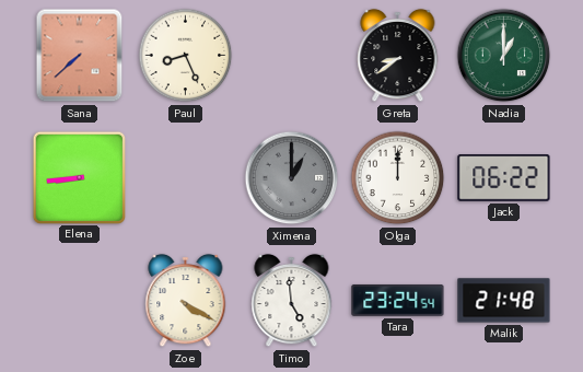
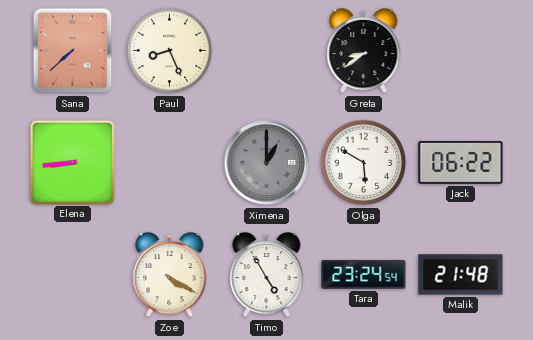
Nadia: 1:00 -> none
Olga: 12:00 -> 5:50
Timo: 4:59 -> 4:55
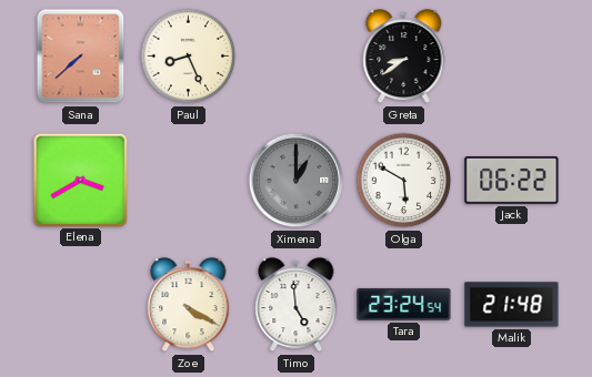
Elena: 8:44 -> 3:40
Timo: 4:55 -> 4:59
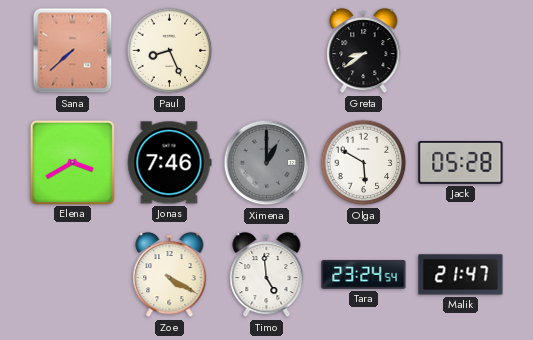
Jonas: none -> 7:46
Jack: 06:22 -> 05:28
Malik: 21:48 -> 21:47
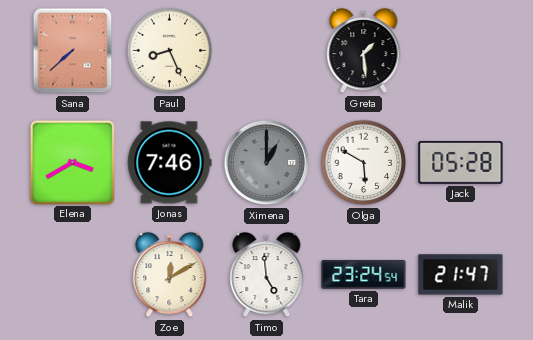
Greta: 8:39 -> 1:29
Zoe: 4:20 -> 12:10
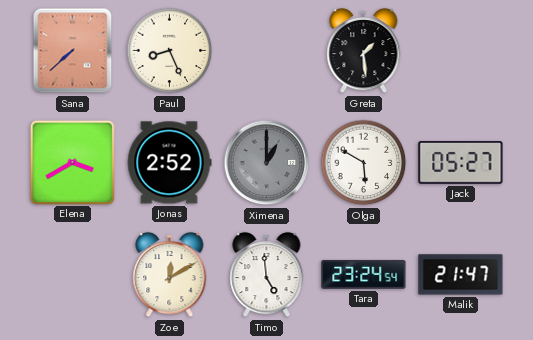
Jonas: 7:46 -> 2:52
Jack: 05:28 -> 05:27
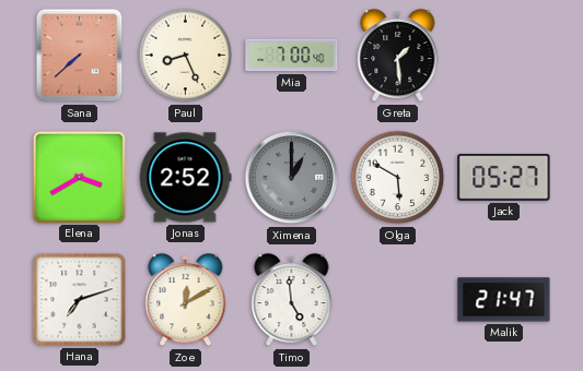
Mia: none -> 7:00
Hana: none -> 7:12
Tara: 23:24 -> none
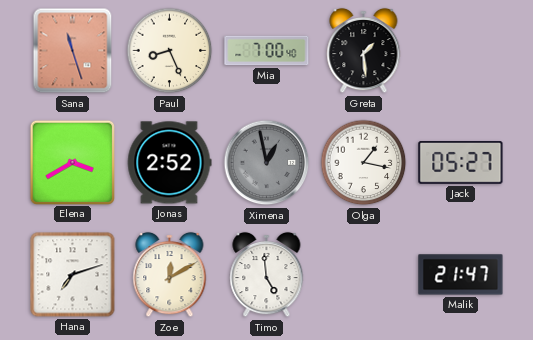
Sana: 7:38 -> 11:27
Ximena: 1:00 -> 12:58
Olga: 5:50 -> 1:17
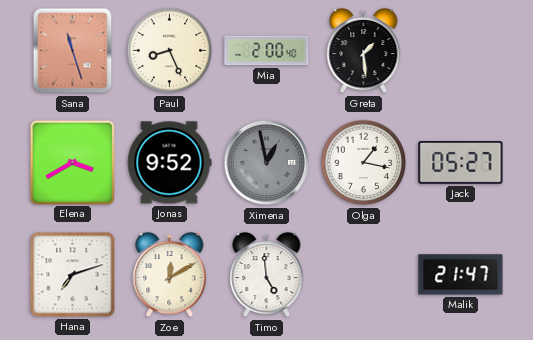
Mia: 7:00 -> 2:00
Jonas: 2:52 -> 9:52
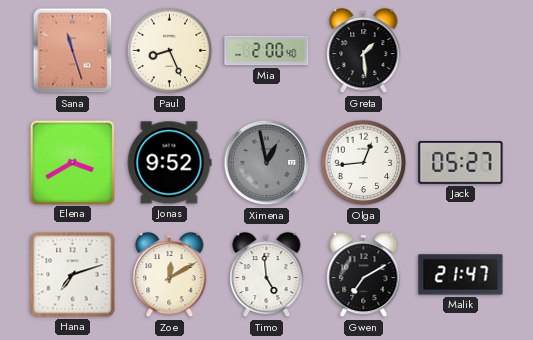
Olga: 1:17 -> 12:44
Gwen: none -> 7:10
